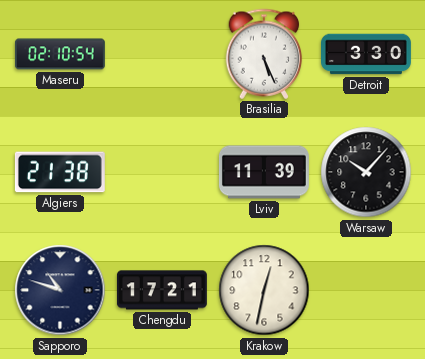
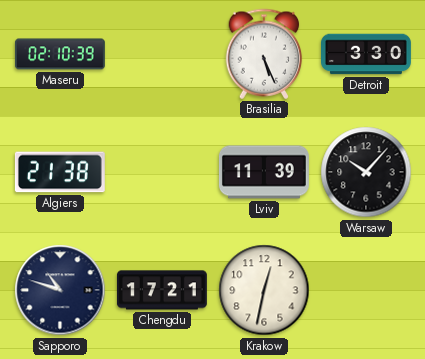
Maseru: 02:10:54 -> 02:10:39
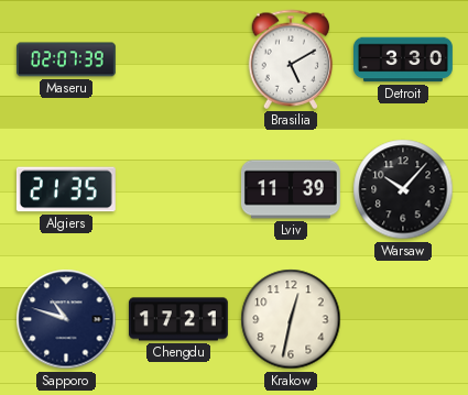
Maseru: 02:10 -> 02:07
Brasilia: 5:26 -> 5:10
Algiers: 21:38 -> 21:35
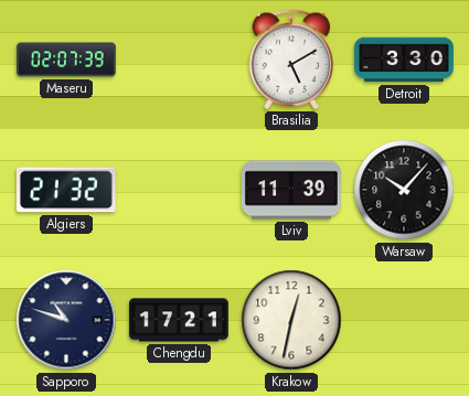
Algiers: 21:35 -> 21:32
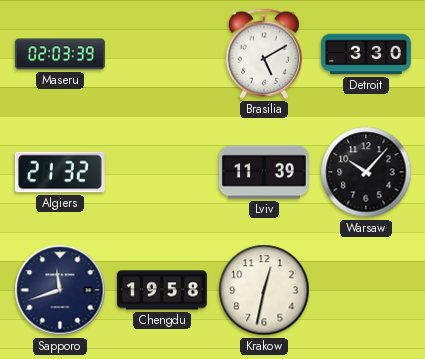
Maseru: 02:07 -> 02:03
Sapporo: 10:48 -> 11:42
Chengdu: 17:21 -> 19:58
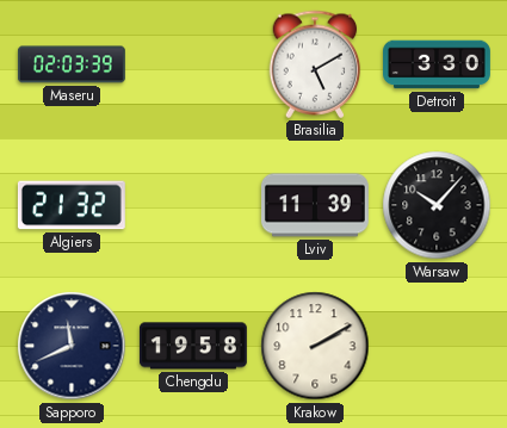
Sapporo: 11:42 -> 11:41
Krakow: 12:32 -> 2:10
